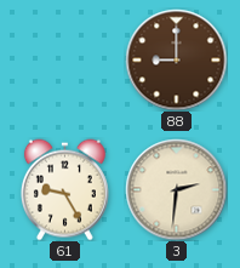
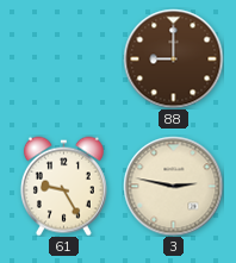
3: 2:31 -> 2:47
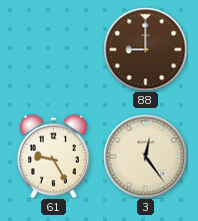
3: 2:47 -> 12:24
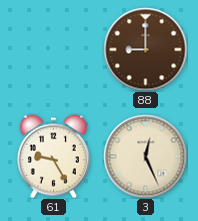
3: 12:24 -> 12:26
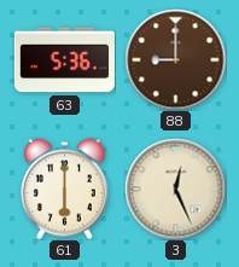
63: none -> 5:36
61: 9:25 -> 6:00
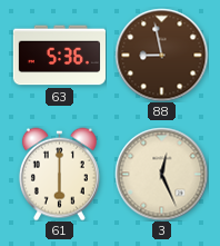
88: 9:00 -> 8:58
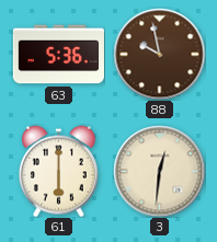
88: 8:58 -> 9:58
3: 12:26 -> 12:31
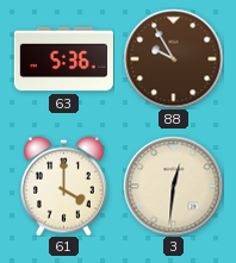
88: 9:58 -> 9:55
61: 6:00 -> 4:00
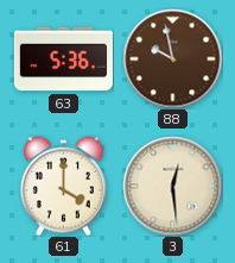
88: 9:55 -> 9:58
3: 12:31 -> 12:29
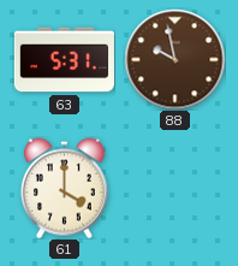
63: 5:36 -> 5:31
3: 12:29 -> none
